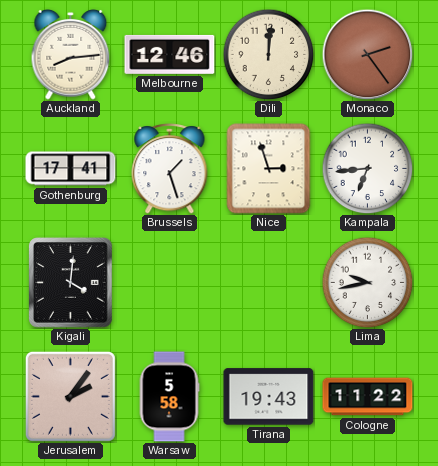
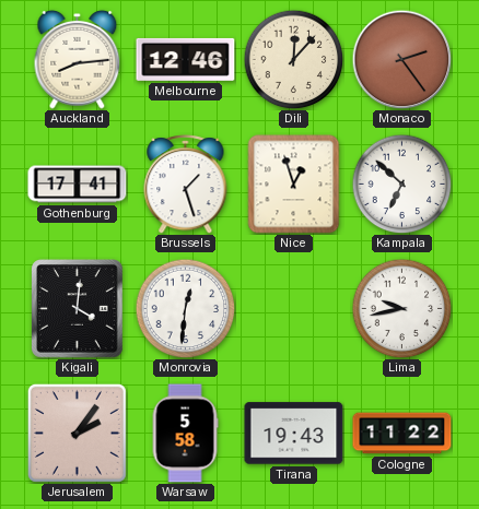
Dili: 12:01 -> 12:07
Nice: 2:57 -> 12:57
Kampala: 6:44 -> 6:52
Monrovia: none -> 12:31
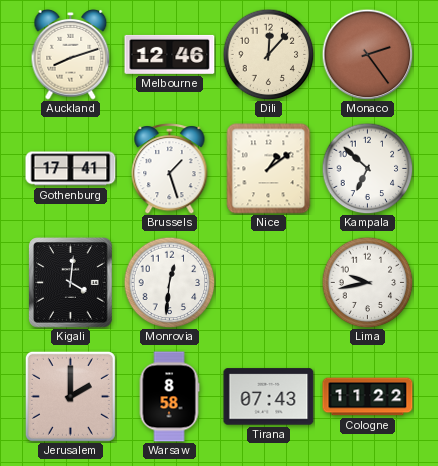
Auckland: 8:14 -> 8:12
Nice: 12:57 -> 1:09
Jerusalem: 2:06 -> 2:00
Warsaw: 5:58 -> 8:58
Tirana: 19:43 -> 07:43
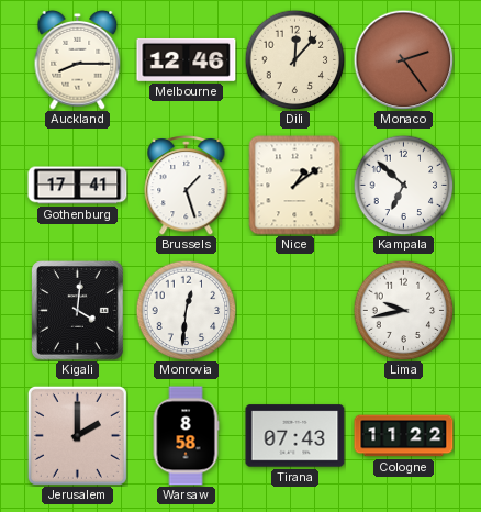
Auckland: 8:12 -> 8:15
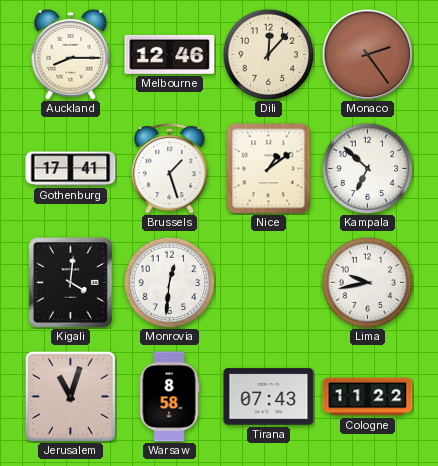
Jerusalem: 2:00 -> 11:03
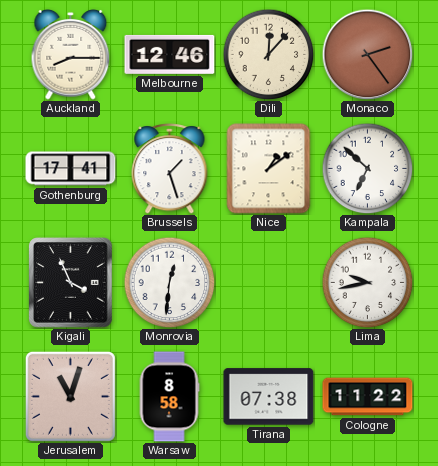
Kigali: 4:01 -> 3:56
Tirana: 07:43 -> 07:38
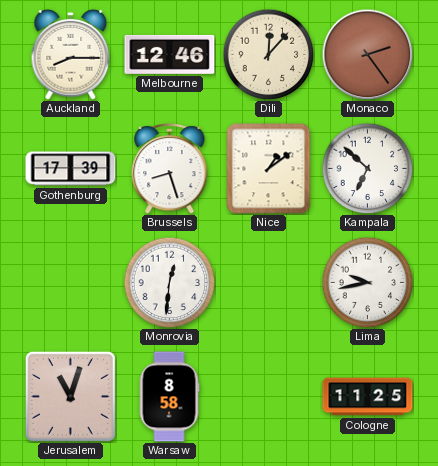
Gothenburg: 17:41 -> 17:39
Brussels: 1:27 -> 8:27
Kigali: 3:56 -> none
Tirana: 07:38 -> none
Cologne: 11:22 -> 11:25
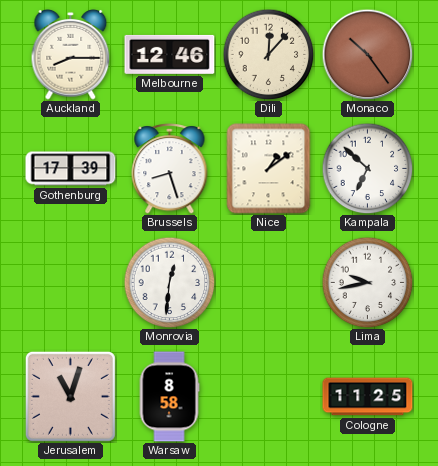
Monaco: 2:24 -> 10:24
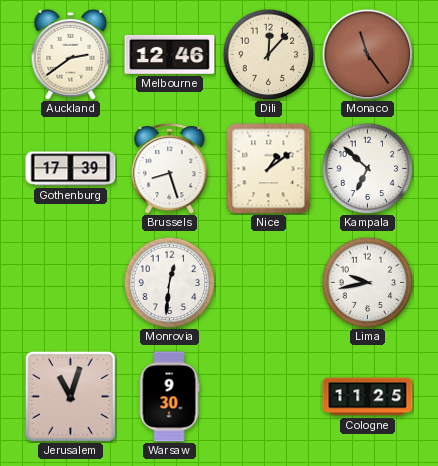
Auckland: 8:15 -> 2:39
Monaco: 10:24 -> 11:24
Warsaw: 8:58 -> 9:30
